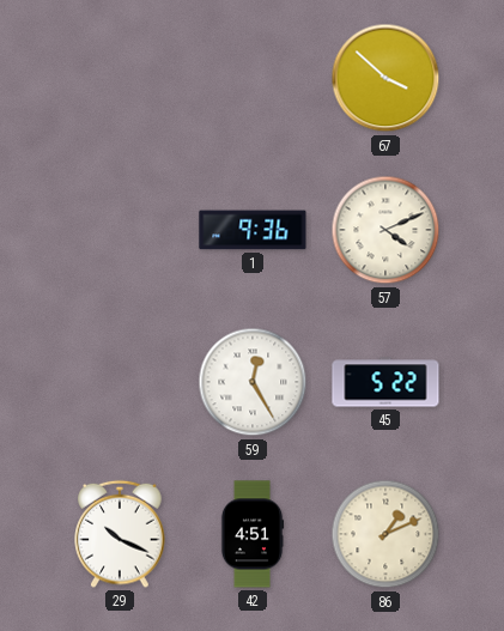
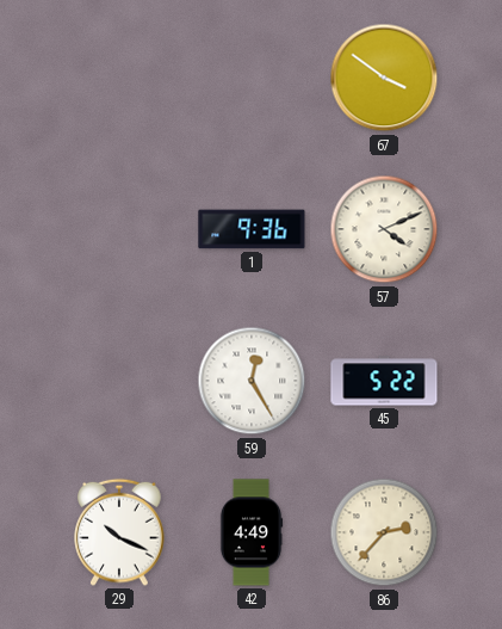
67: 3:52 -> 3:51
42: 4:51 -> 4:49
86: 1:11 -> 2:37
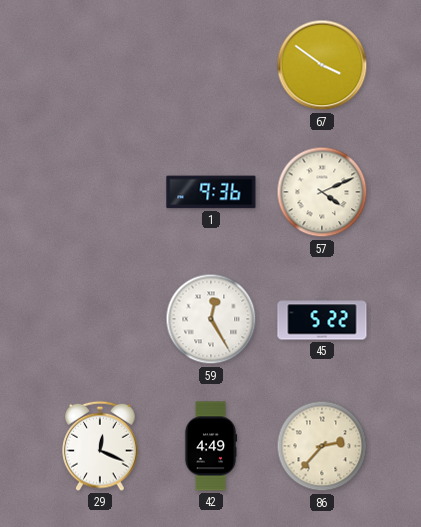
29: 10:19 -> 12:19
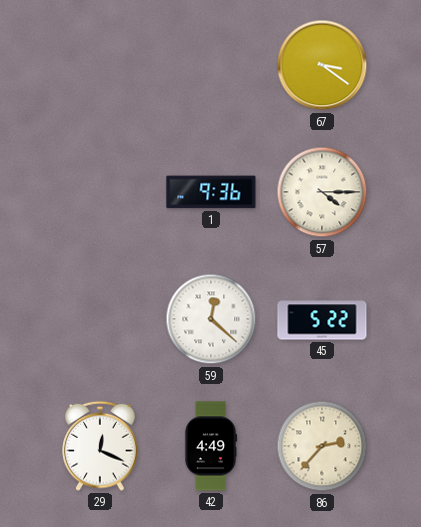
67: 3:51 -> 3:21
57: 4:11 -> 4:15
59: 12:25 -> 12:22
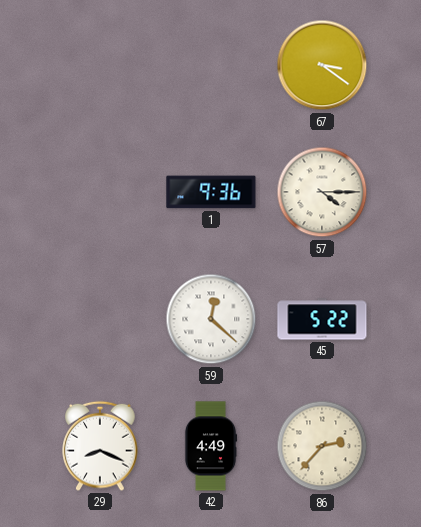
29: 12:19 -> 8:19
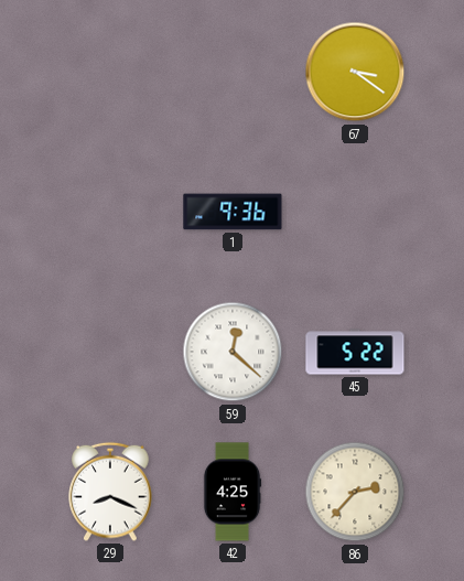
57: 4:15 -> none
42: 4:49 -> 4:25
